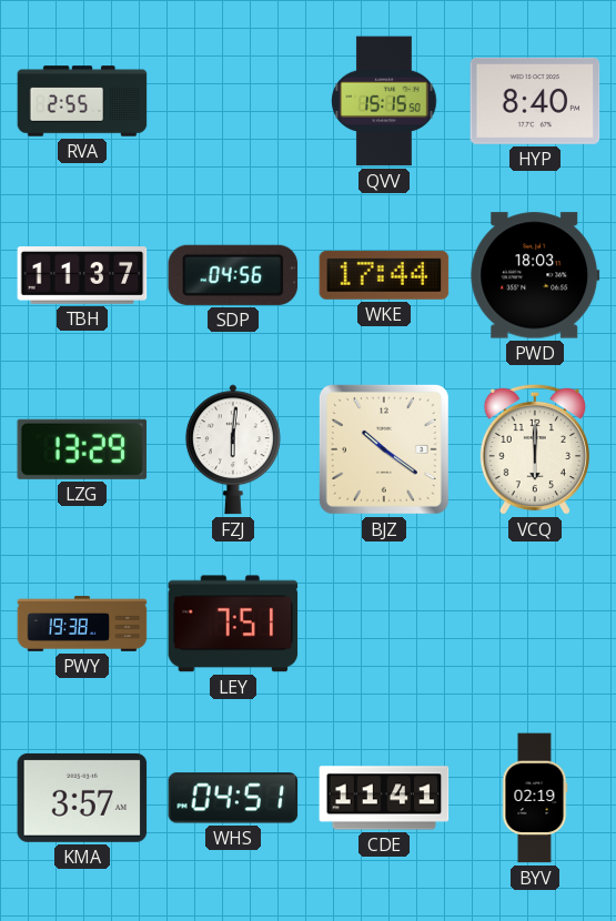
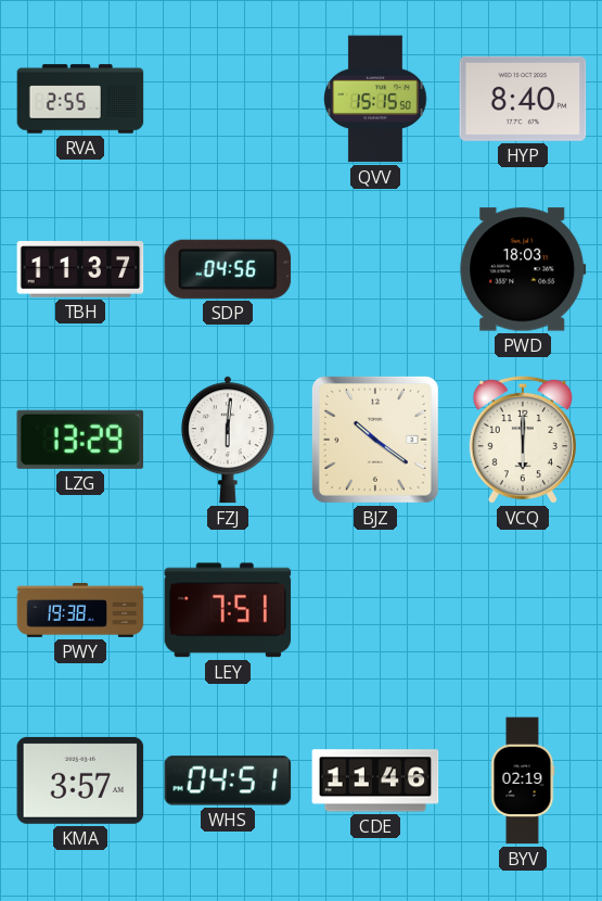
WKE: 17:44 -> none
CDE: 11:41 -> 11:46
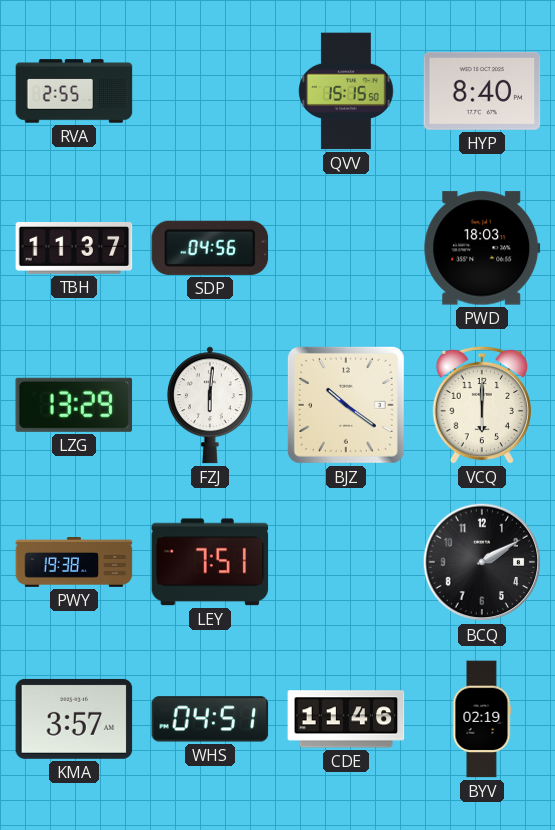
BCQ: none -> 2:10
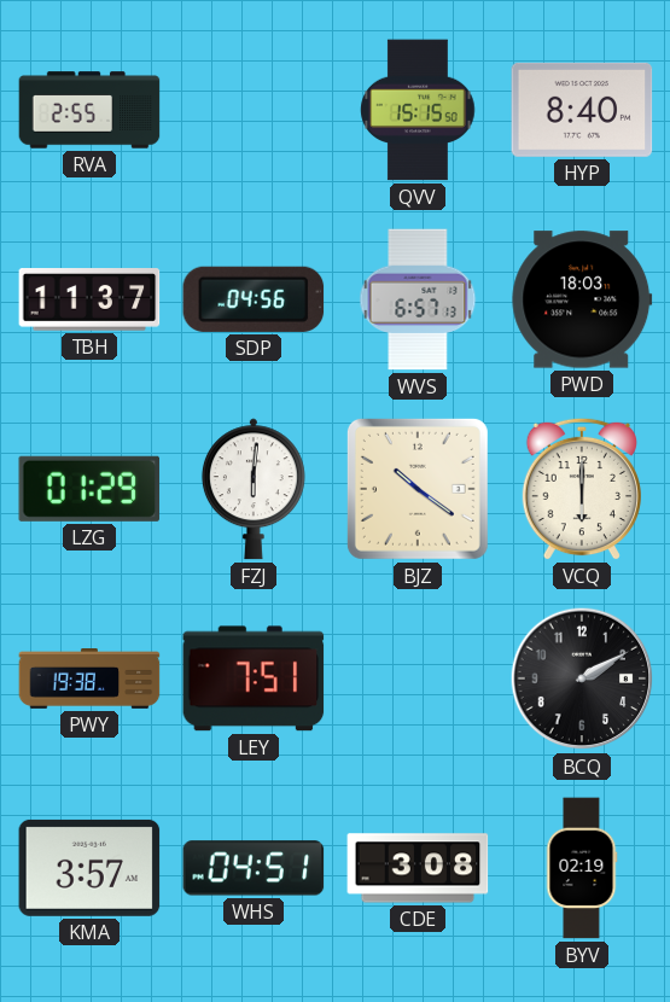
WVS: none -> 6:57
LZG: 13:29 -> 01:29
CDE: 11:46 -> 3:08
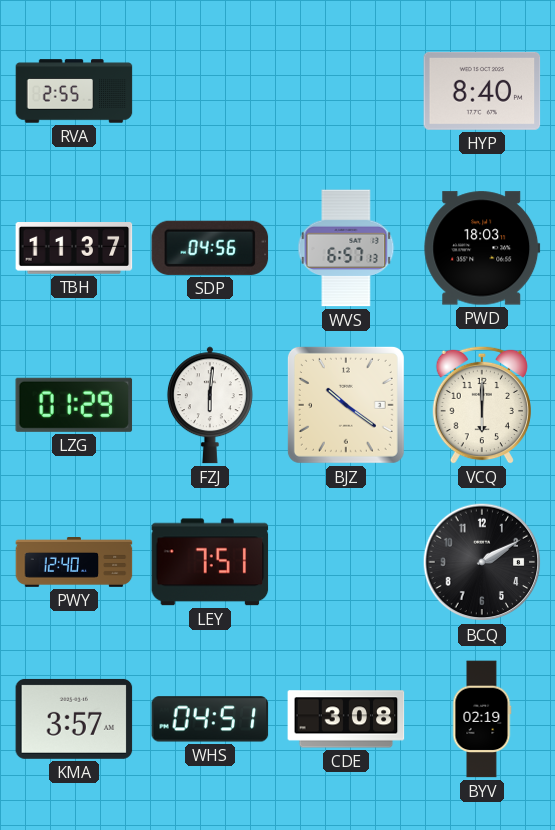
QVV: 15:15 -> none
PWY: 19:38 -> 12:40
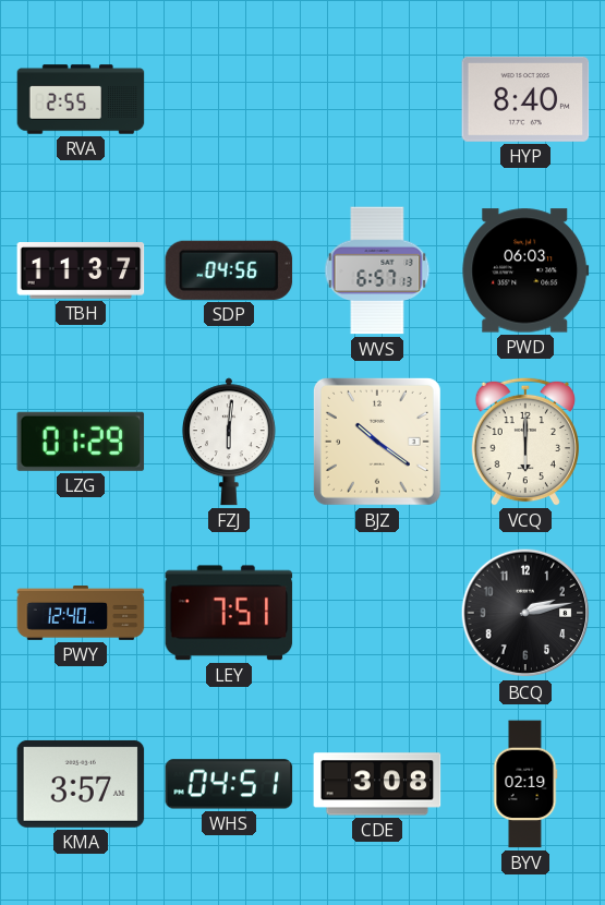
PWD: 18:03 -> 06:03
BCQ: 2:10 -> 2:13
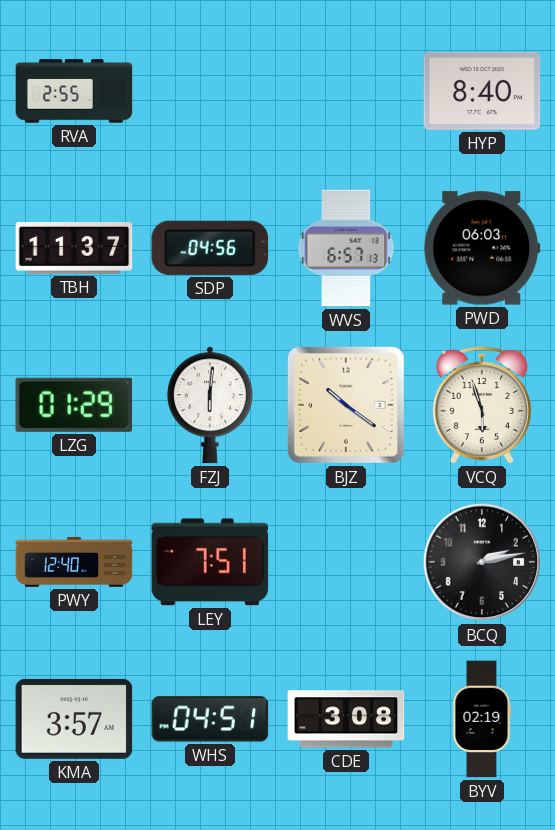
VCQ: 6:00 -> 5:57
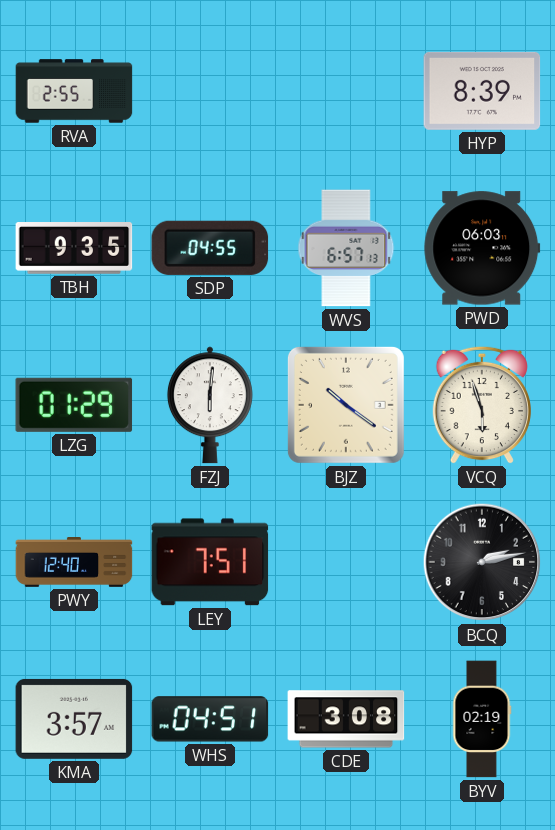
HYP: 8:40 -> 8:39
TBH: 11:37 -> 9:35
SDP: 04:56 -> 04:55
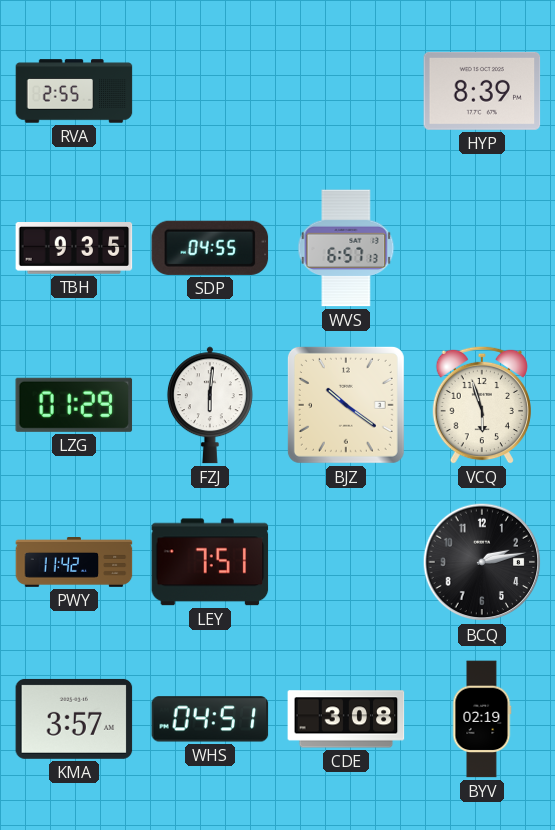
PWD: 06:03 -> none
PWY: 12:40 -> 11:42
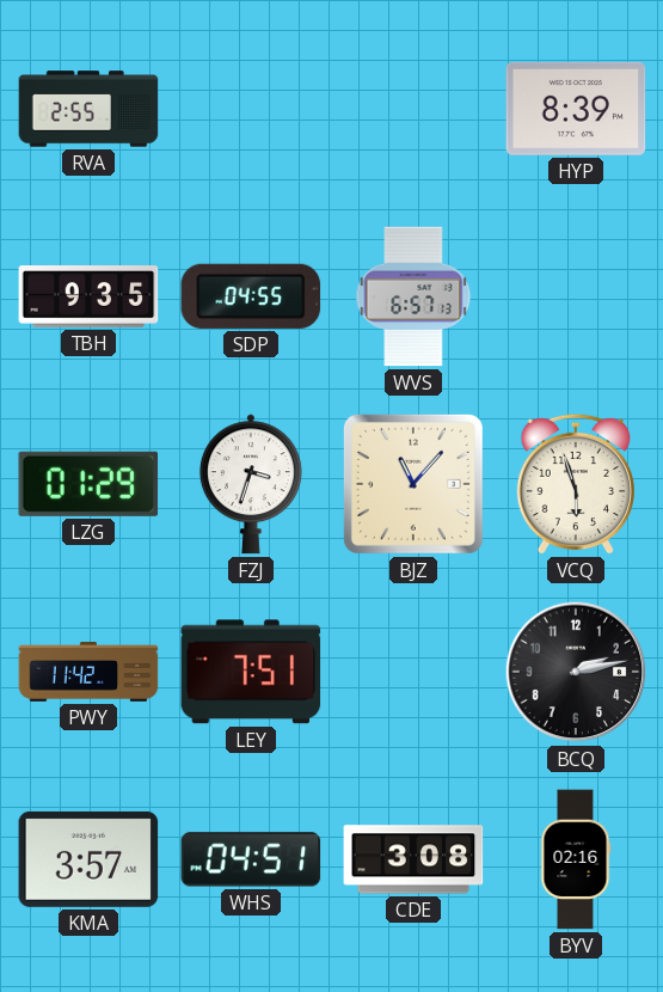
FZJ: 6:01 -> 3:33
BJZ: 10:21 -> 11:07
BYV: 02:19 -> 02:16
